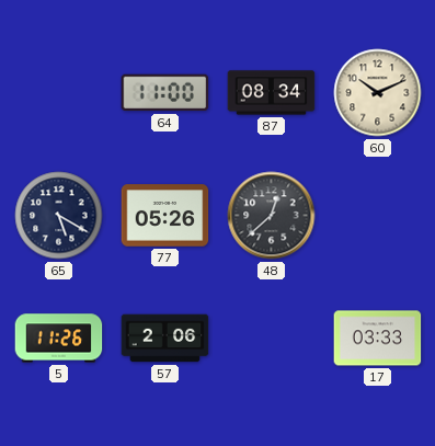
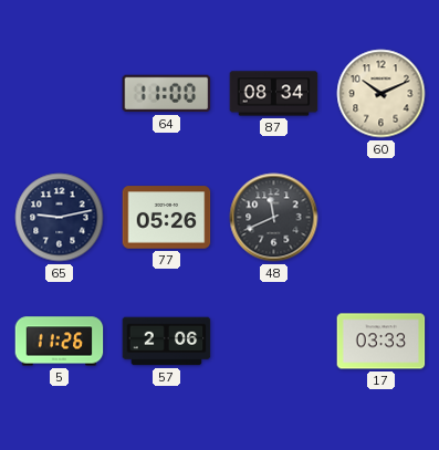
65: 5:20 -> 9:13
48: 12:38 -> 11:41
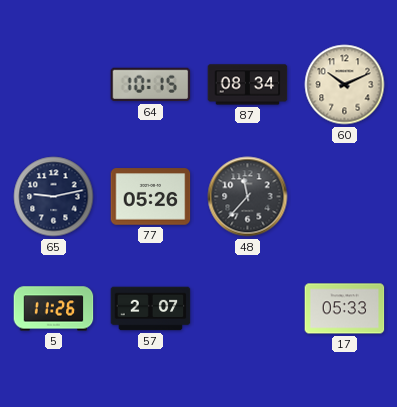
64: 11:00 -> 10:15
48: 11:41 -> 11:37
57: 2:06 -> 2:07
17: 03:33 -> 05:33
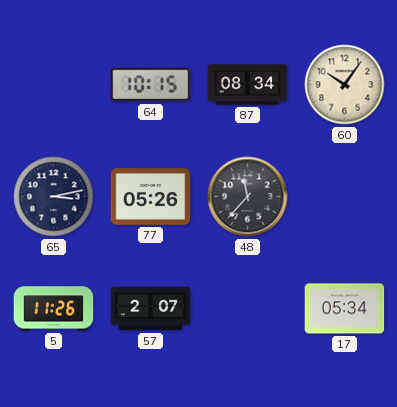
60: 10:11 -> 10:06
65: 9:13 -> 3:13
17: 05:33 -> 05:34
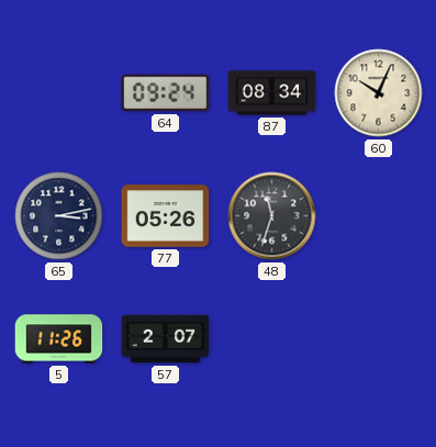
64: 10:15 -> 09:24
60: 10:06 -> 10:04
48: 11:37 -> 11:33
17: 05:34 -> none
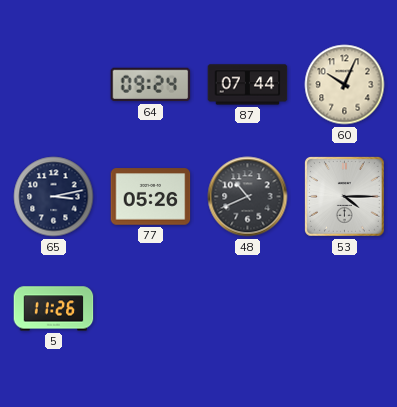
87: 08:34 -> 07:44
48: 11:33 -> 10:41
53: none -> 4:15
57: 2:07 -> none
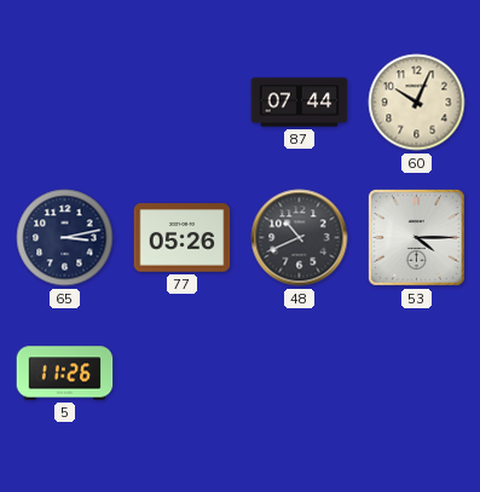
64: 09:24 -> none
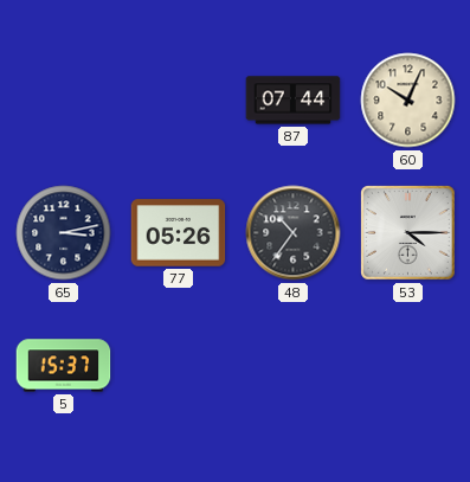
48: 10:41 -> 10:36
5: 11:26 -> 15:37
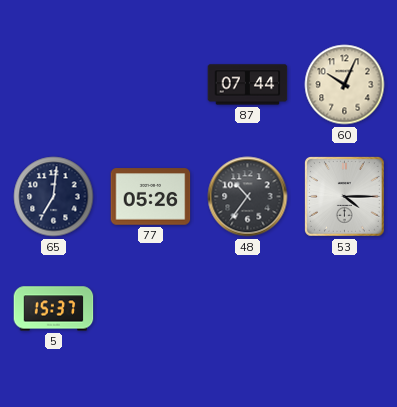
65: 3:13 -> 7:01
